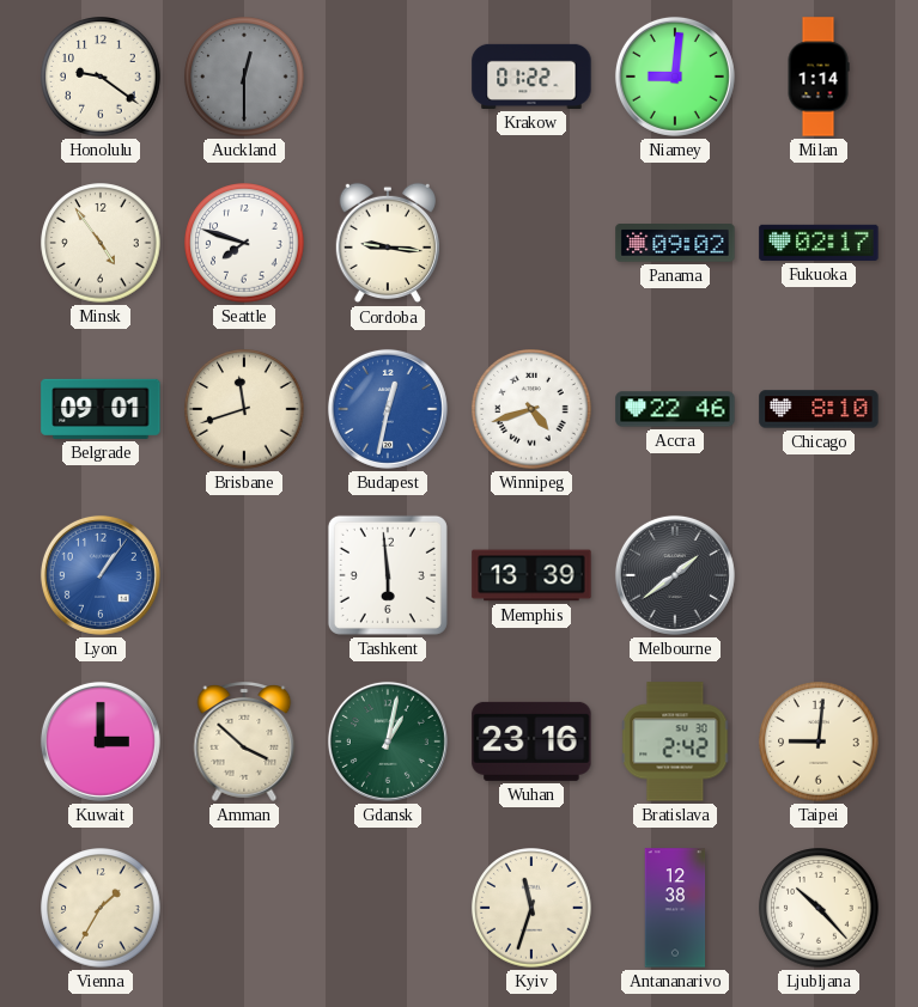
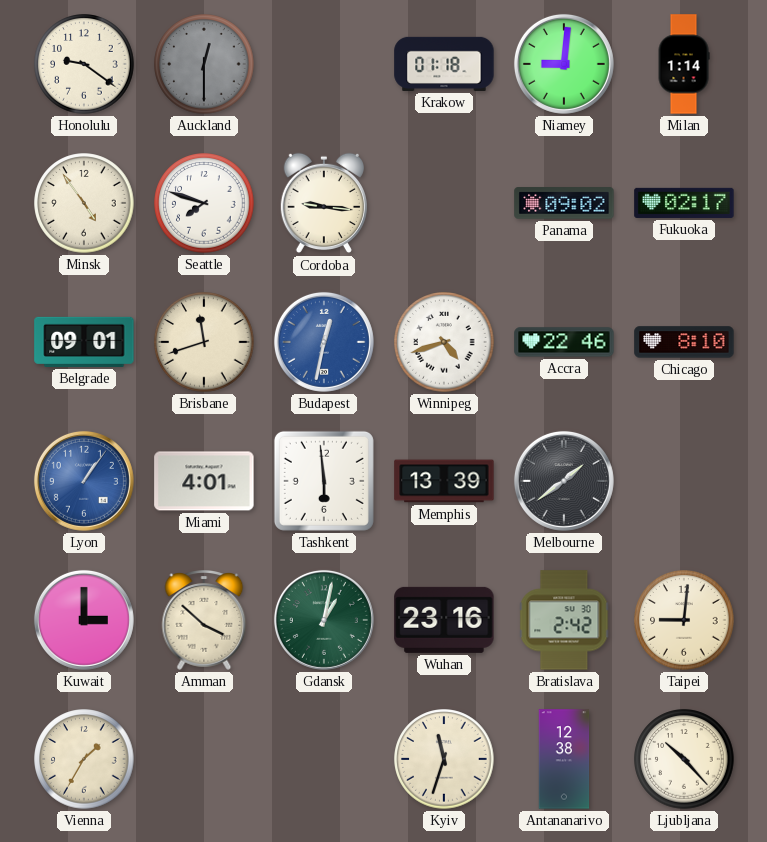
Krakow: 01:22 -> 01:18
Miami: none -> 4:01
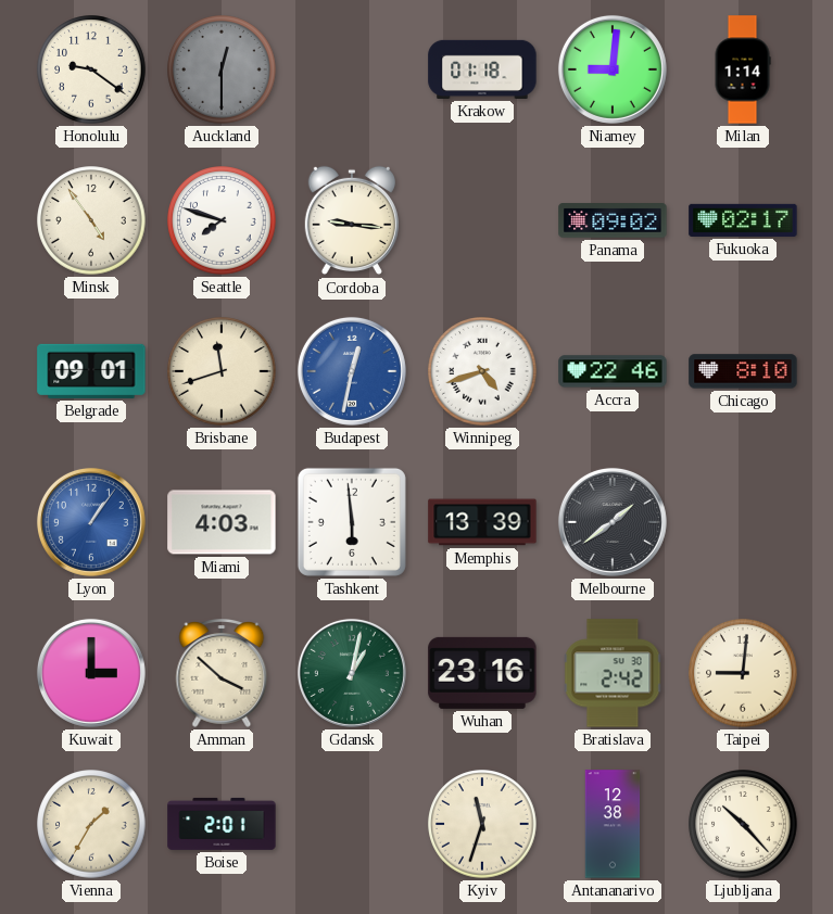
Miami: 4:01 -> 4:03
Boise: none -> 2:01
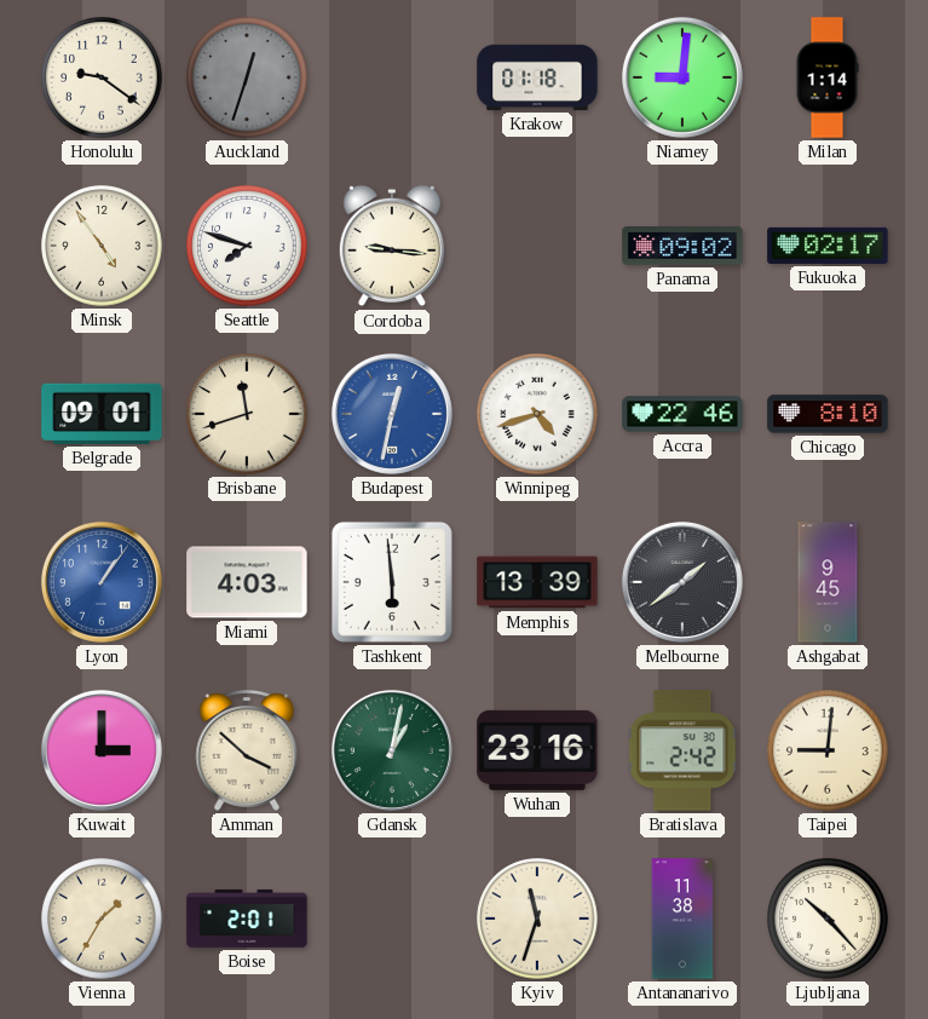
Auckland: 12:30 -> 12:33
Ashgabat: none -> 9:45
Antananarivo: 12:38 -> 11:38
